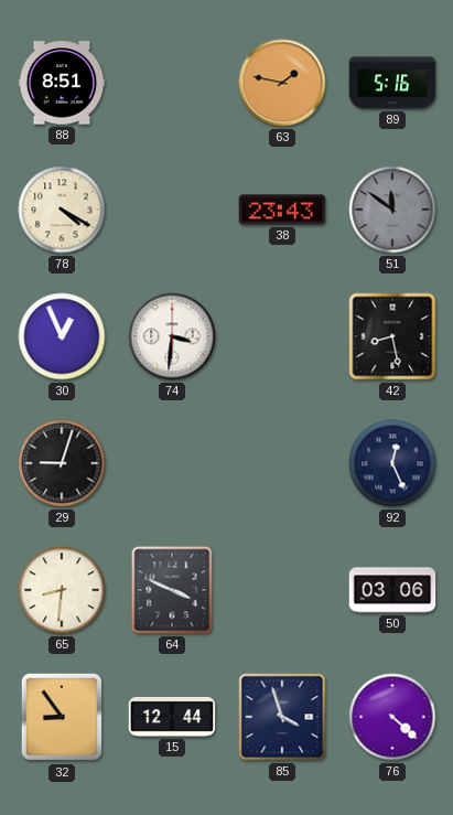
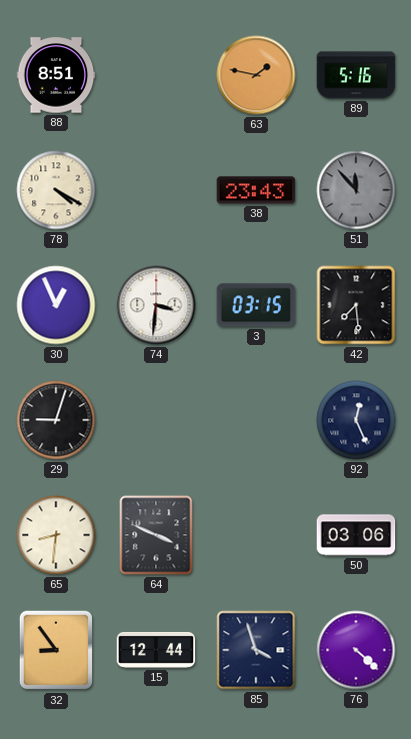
51: 11:51 -> 11:53
3: none -> 03:15
42: 8:28 -> 7:29
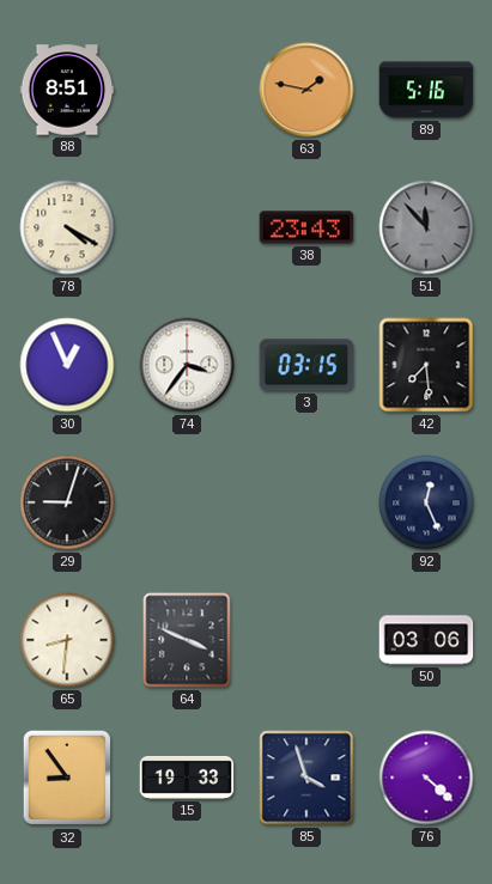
74: 3:31 -> 3:36
15: 12:44 -> 19:33
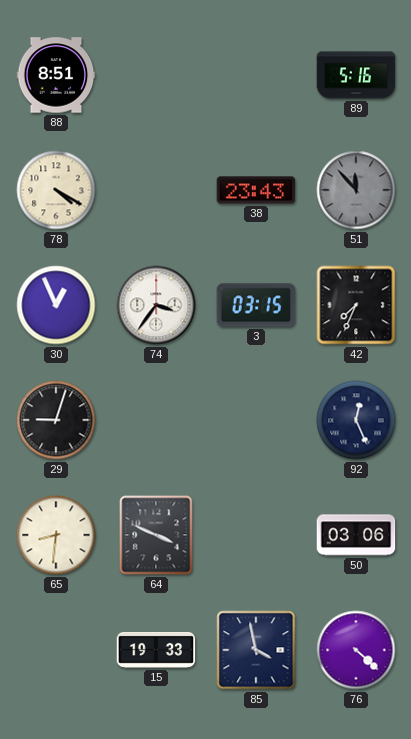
63: 1:47 -> none
42: 7:29 -> 7:34
32: 8:54 -> none
85: 3:57 -> 3:58
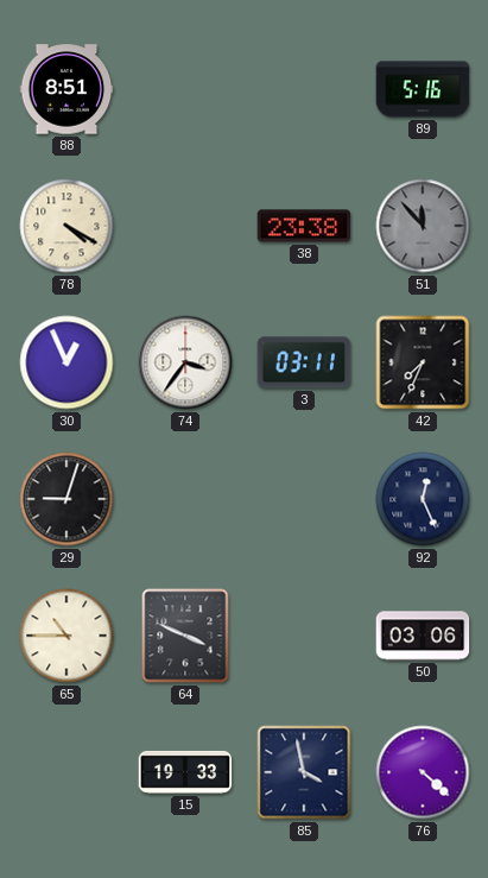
38: 23:43 -> 23:38
3: 03:15 -> 03:11
65: 8:31 -> 10:45
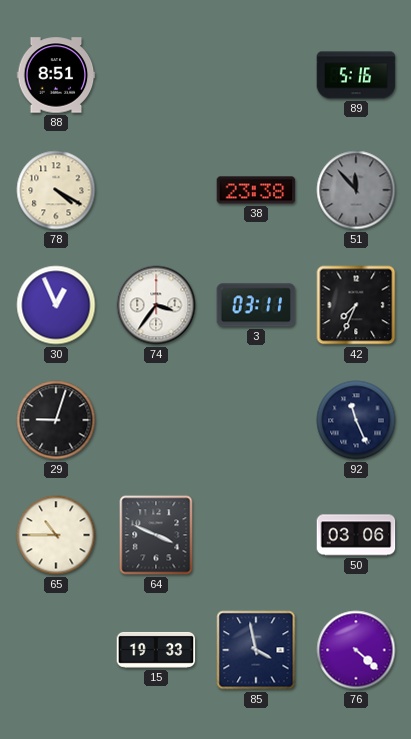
92: 12:26 -> 11:26
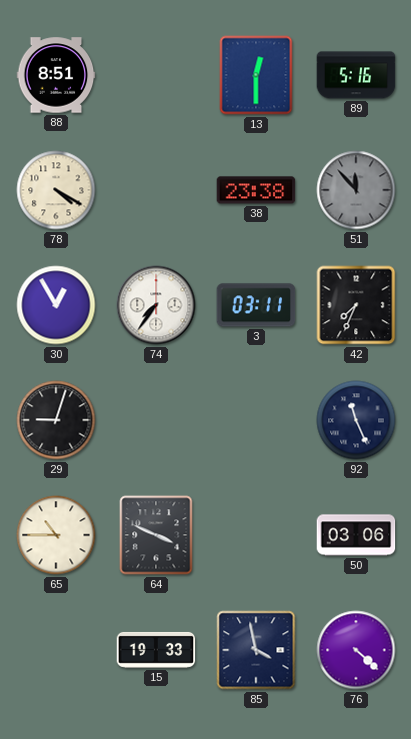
13: none -> 12:30
30: 12:56 -> 12:55
74: 3:36 -> 7:36
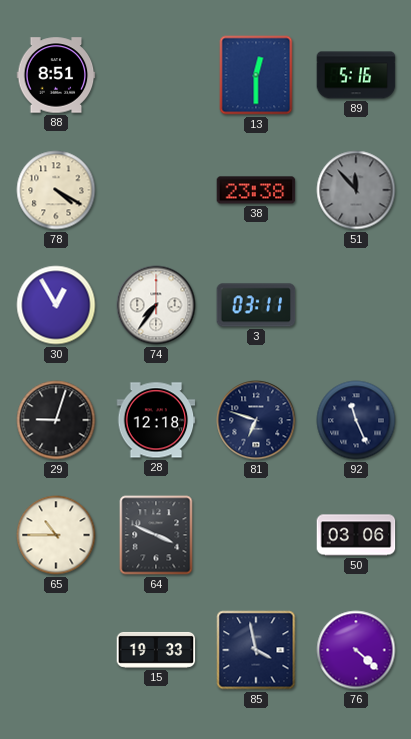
42: 7:34 -> none
28: none -> 12:18
81: none -> 6:48
